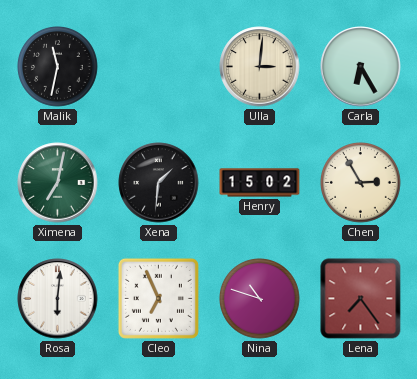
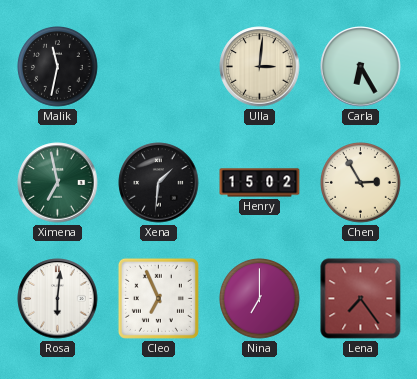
Ximena: 7:02 -> 6:58
Nina: 10:48 -> 7:00
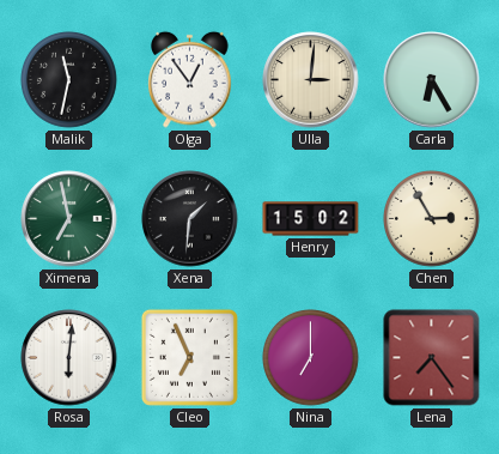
Olga: none -> 12:54
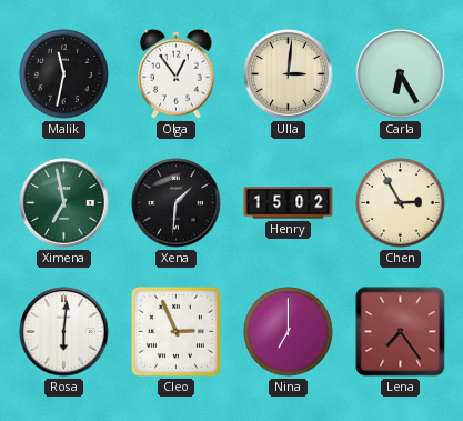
Cleo: 6:56 -> 2:56
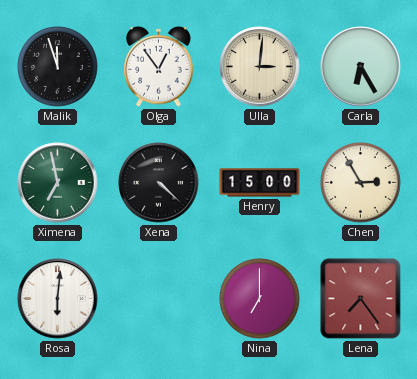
Malik: 11:32 -> 11:57
Xena: 1:31 -> 4:22
Henry: 15:02 -> 15:00
Cleo: 2:56 -> none
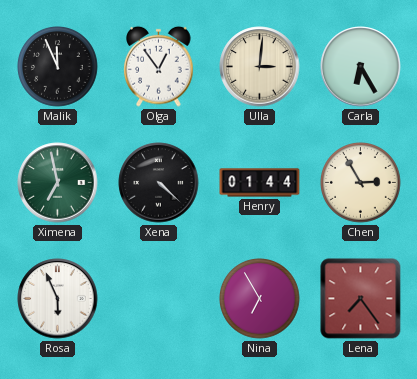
Malik: 11:57 -> 11:56
Henry: 15:00 -> 01:44
Rosa: 6:01 -> 5:56
Nina: 7:00 -> 6:55
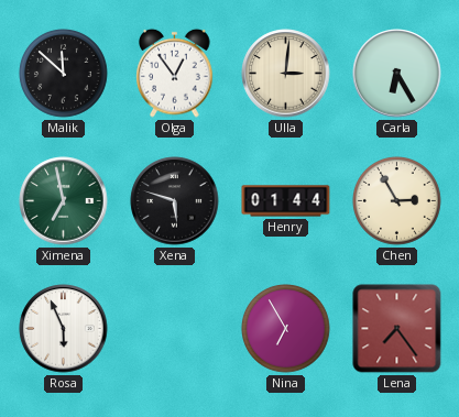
Malik: 11:56 -> 11:52
Xena: 4:22 -> 5:48
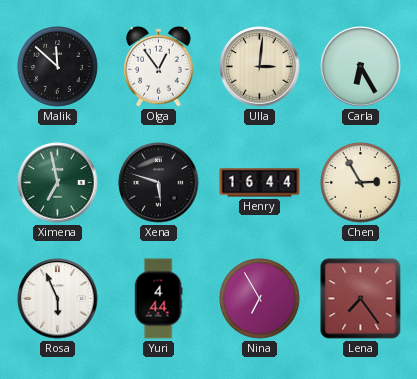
Henry: 01:44 -> 16:44
Yuri: none -> 4:44
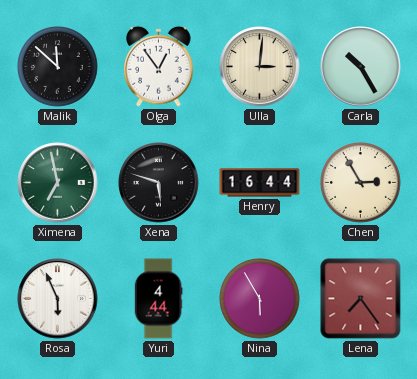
Carla: 6:25 -> 10:25
Nina: 6:55 -> 5:55
